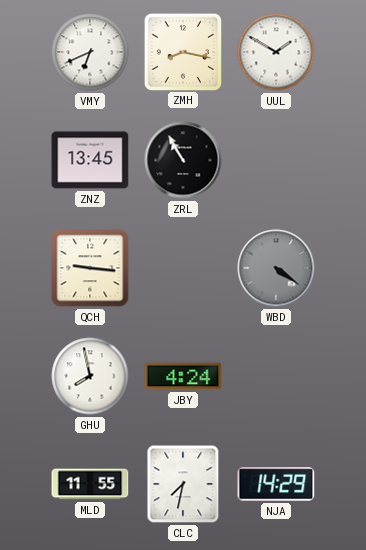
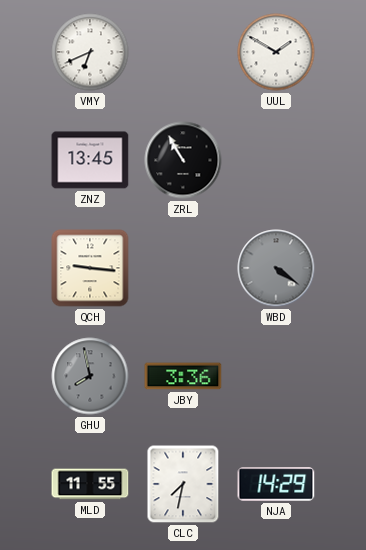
ZMH: 8:17 -> none
GHU dial: white -> grey
JBY: 4:24 -> 3:36
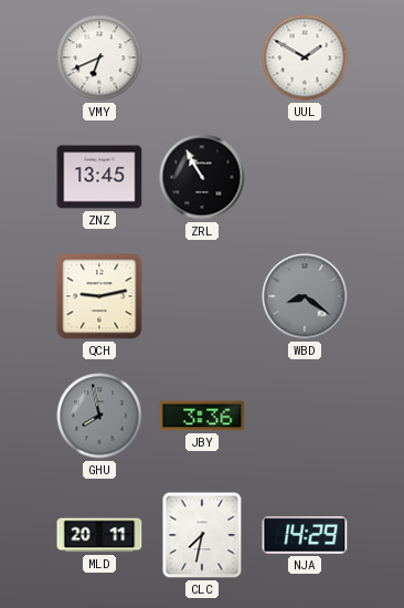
QCH: 9:16 -> 9:13
WBD: 4:21 -> 8:21
MLD: 11:55 -> 20:11
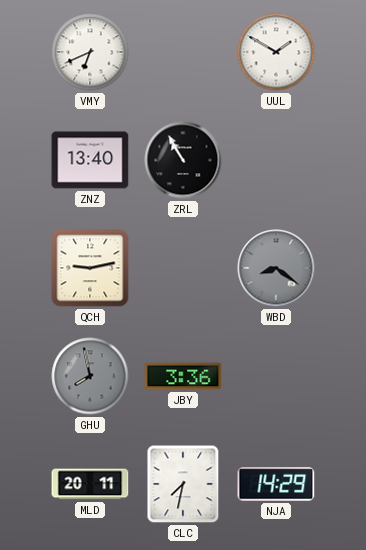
ZNZ: 13:45 -> 13:40
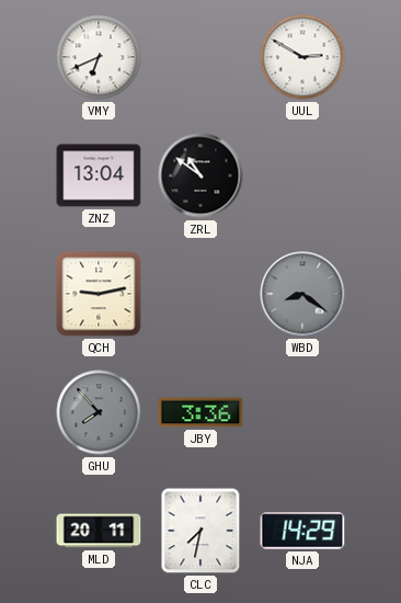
UUL: 1:50 -> 2:50
ZNZ: 13:40 -> 13:04
ZRL: 10:55 -> 10:51
GHU: 7:58 -> 7:53
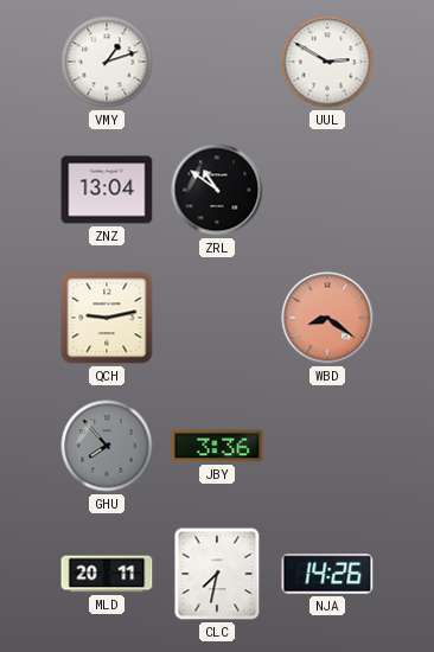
VMY: 6:41 -> 1:12
WBD dial: grey -> salmon
NJA: 14:29 -> 14:26
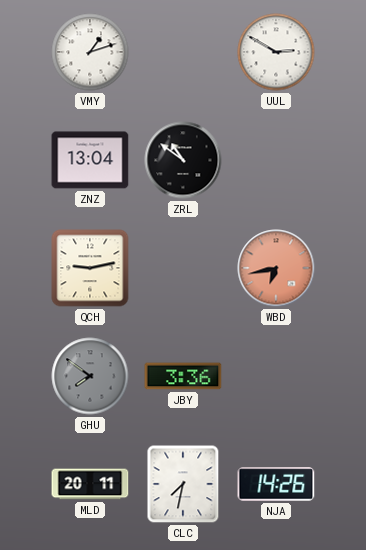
WBD: 8:21 -> 6:43
GHU: 7:53 -> 7:51
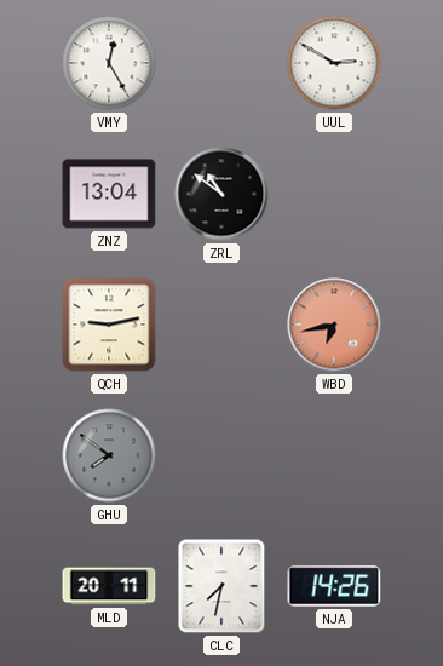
VMY: 1:12 -> 12:25
JBY: 3:36 -> none
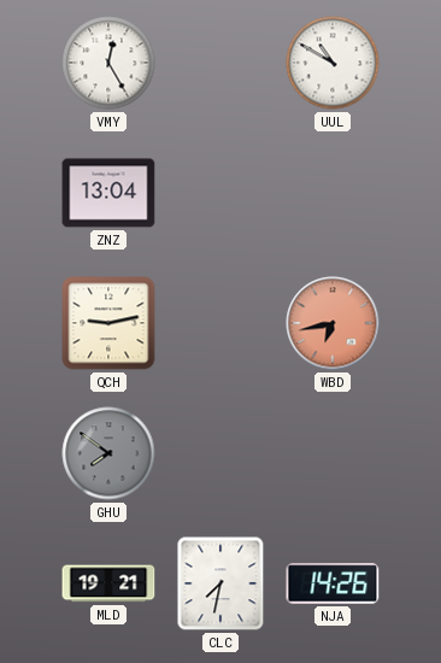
UUL: 2:50 -> 10:50
ZRL: 10:51 -> none
MLD: 20:11 -> 19:21
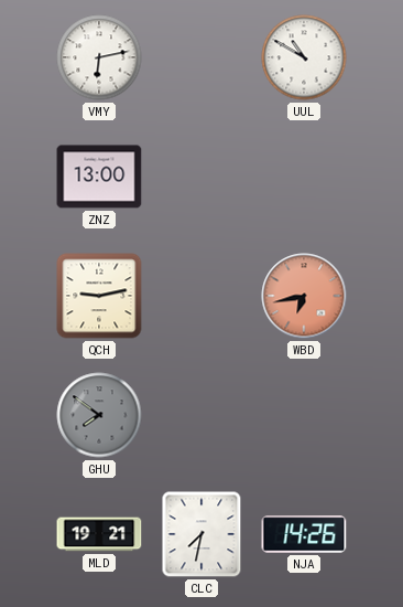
VMY: 12:25 -> 6:13
ZNZ: 13:04 -> 13:00
